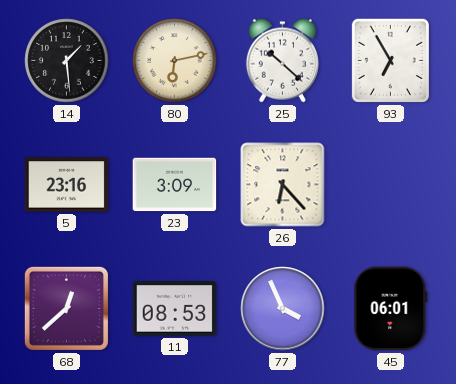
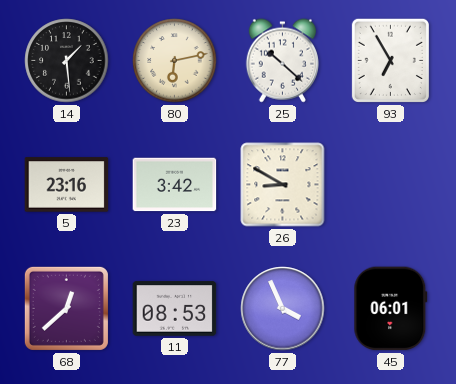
23: 3:09 -> 3:42
26: 6:23 -> 8:50
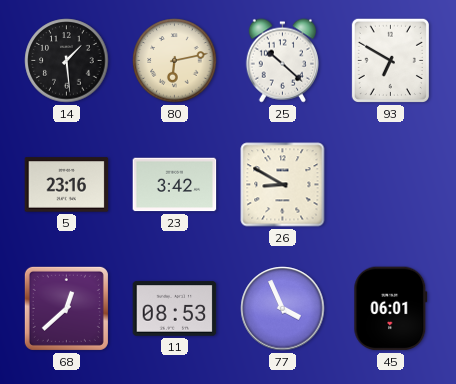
93: 6:55 -> 6:50
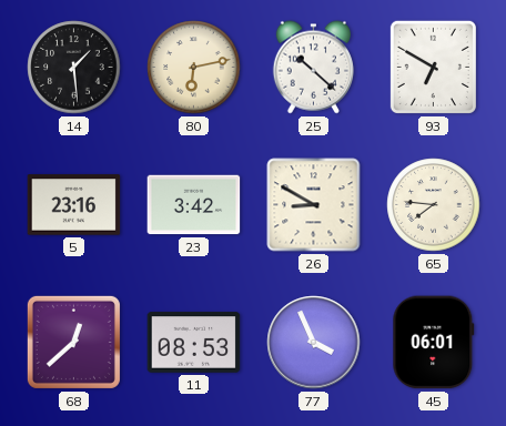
65: none -> 7:46
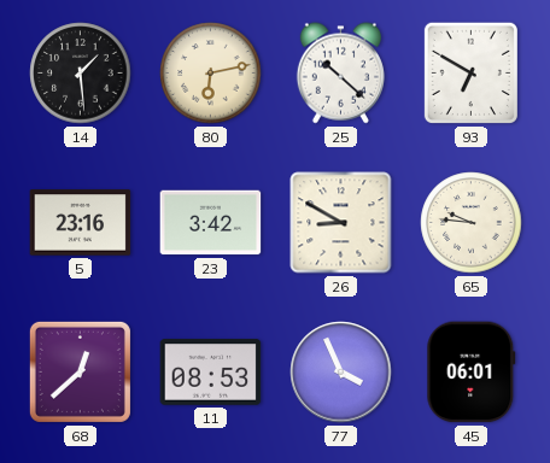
65: 7:46 -> 9:46
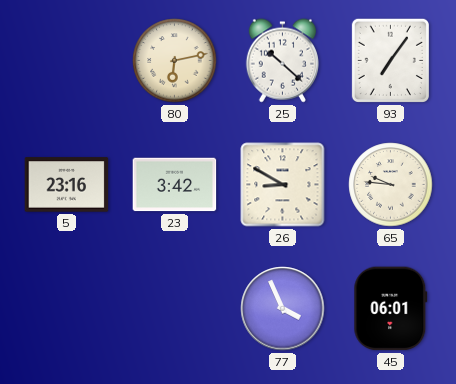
14: 1:29 -> none
93: 6:50 -> 7:06
68: 12:38 -> none
11: 08:53 -> none
